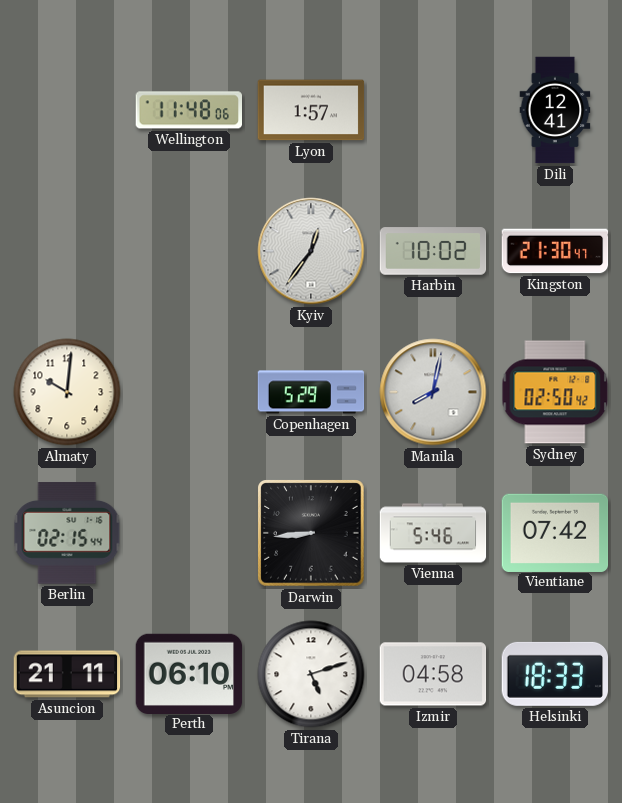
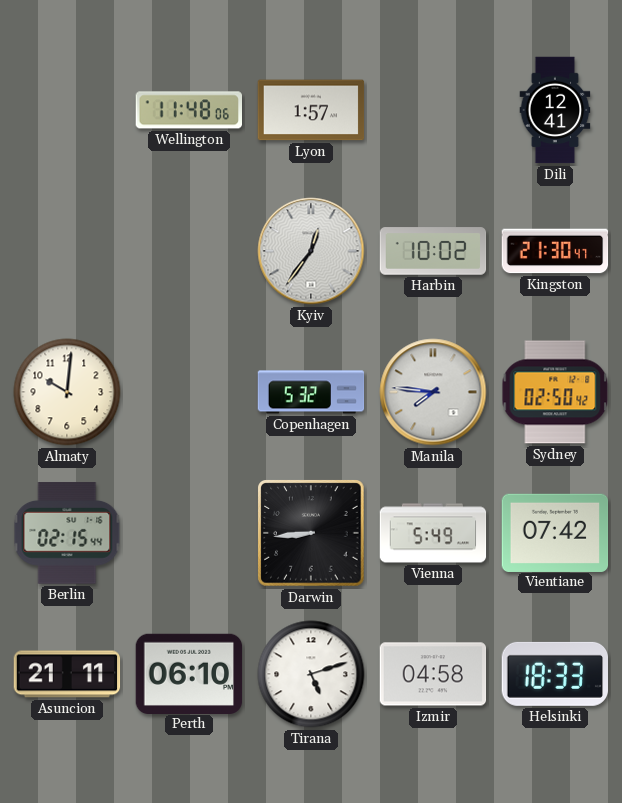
Copenhagen: 5:29 -> 5:32
Manila: 8:02 -> 7:46
Vienna: 5:46 -> 5:49
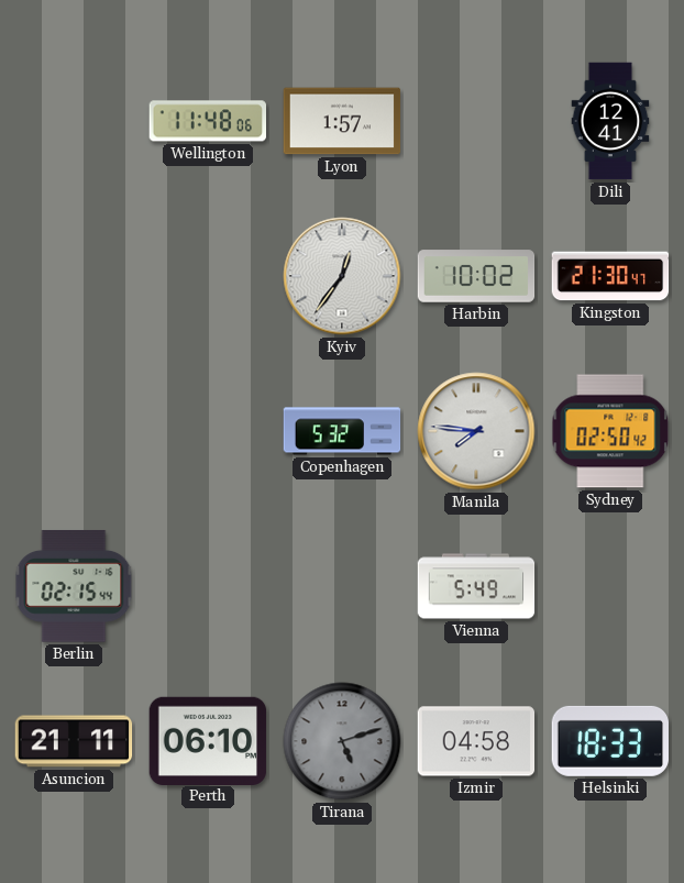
Almaty: 10:01 -> none
Darwin: 8:44 -> none
Vientiane: 07:42 -> none
Tirana dial: white -> grey
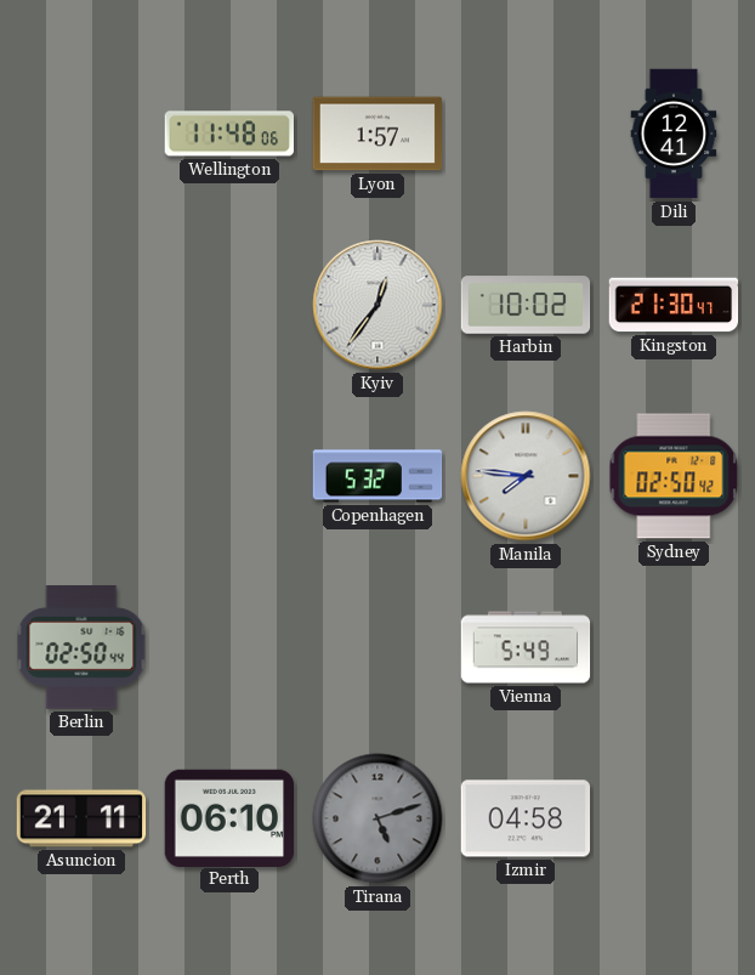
Berlin: 02:15 -> 02:50
Helsinki: 18:33 -> none
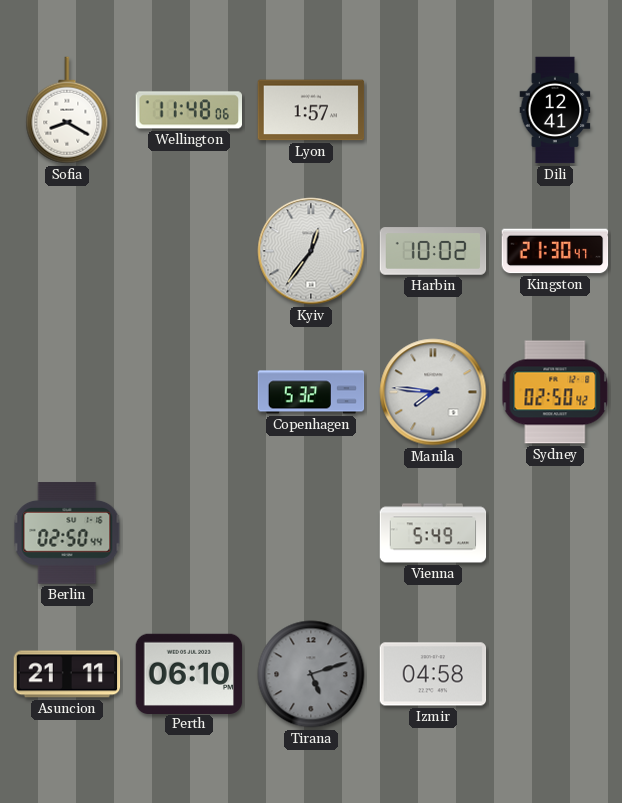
Sofia: none -> 8:20
